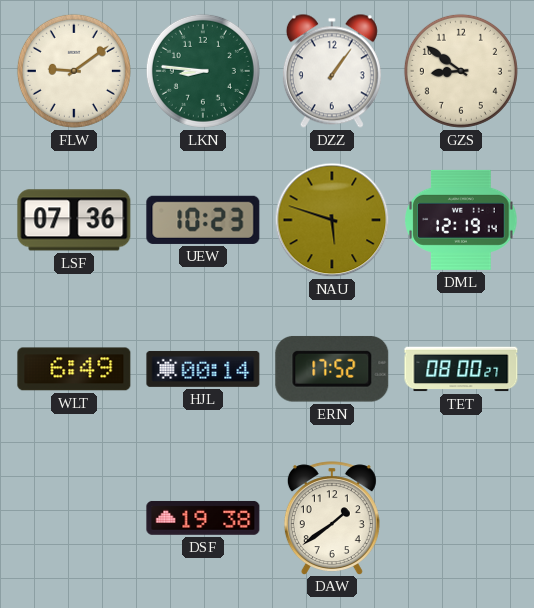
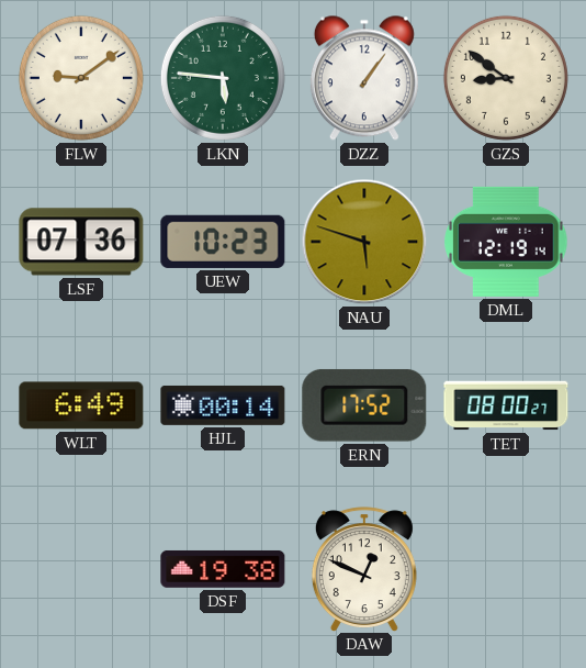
LKN: 8:46 -> 5:46
DAW: 1:39 -> 12:49
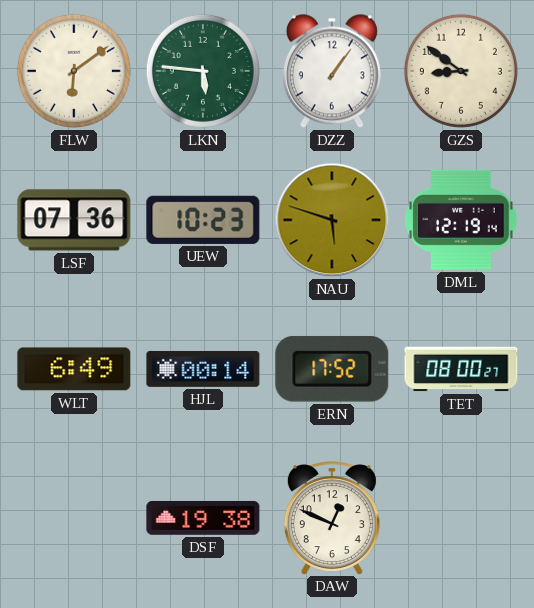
FLW: 9:09 -> 6:09
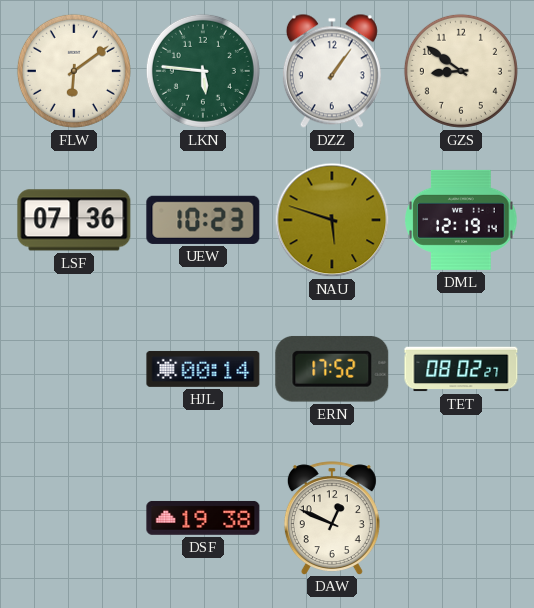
WLT: 6:49 -> none
TET: 08:00 -> 08:02
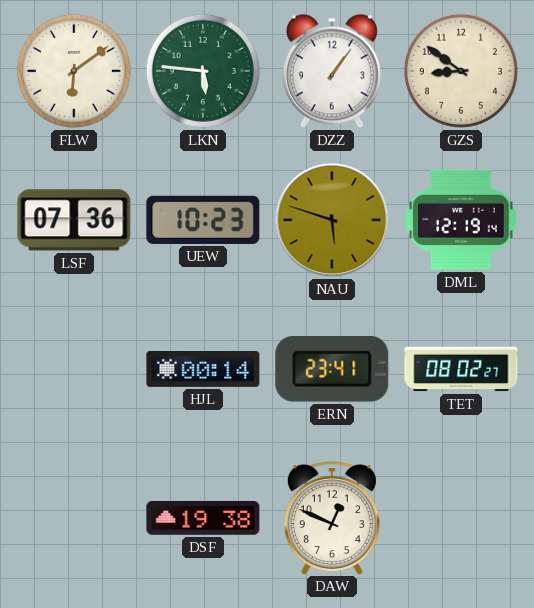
ERN: 17:52 -> 23:41
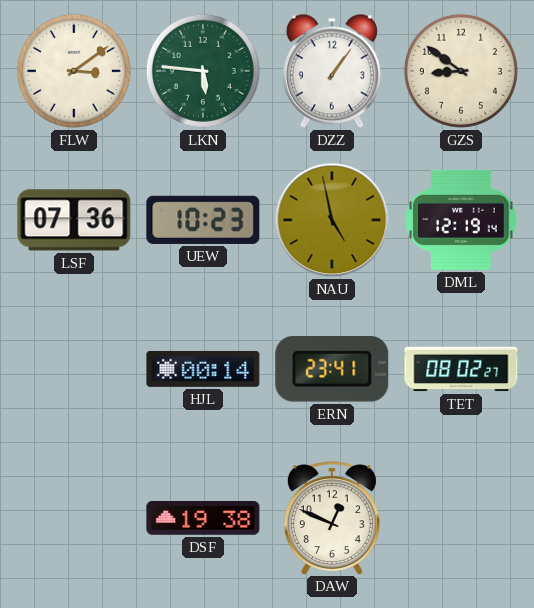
FLW: 6:09 -> 3:09
NAU: 5:48 -> 4:58
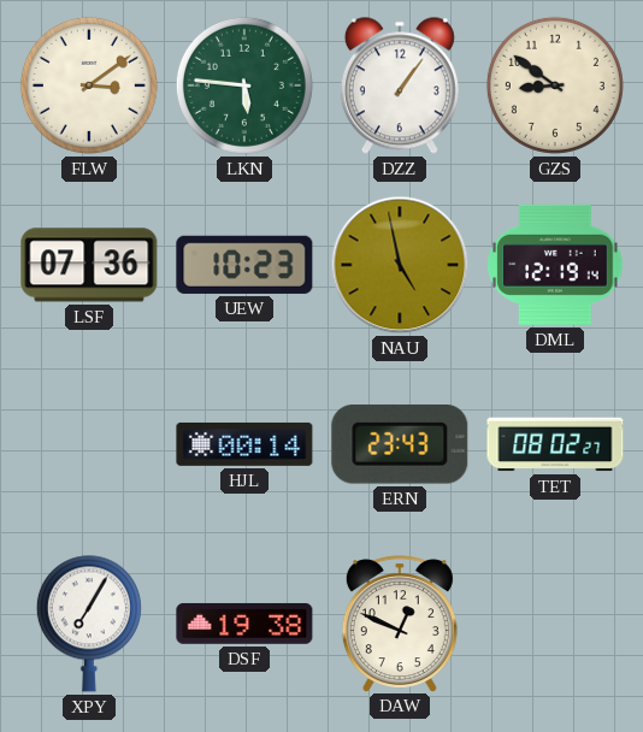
ERN: 23:41 -> 23:43
XPY: none -> 7:05
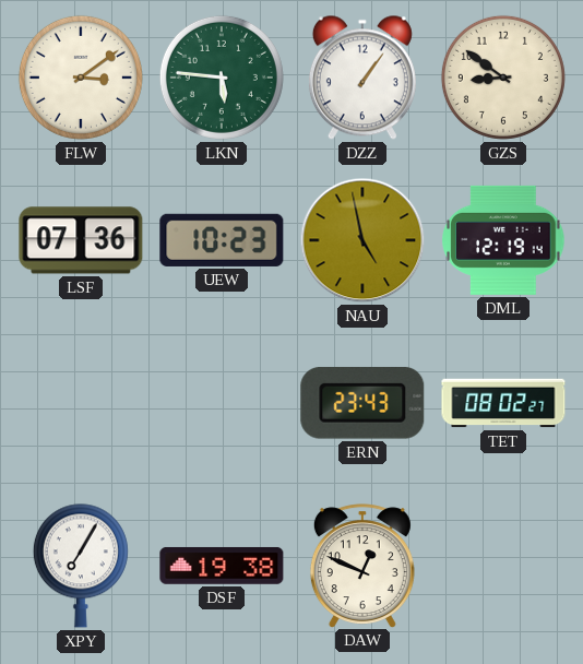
HJL: 00:14 -> none
